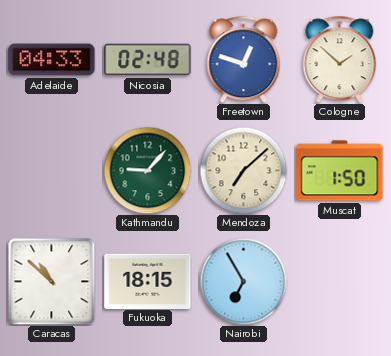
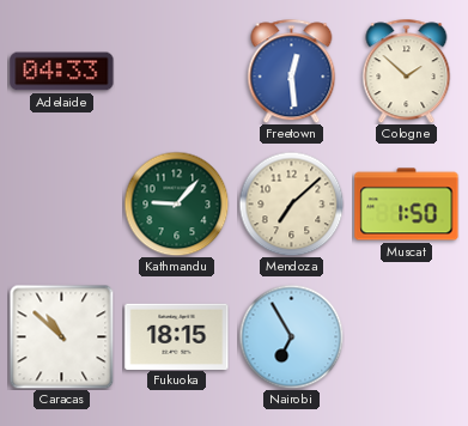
Nicosia: 02:48 -> none
Freetown: 12:48 -> 12:29
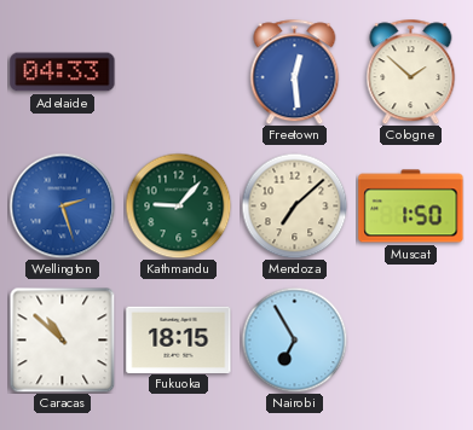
Wellington: none -> 2:27
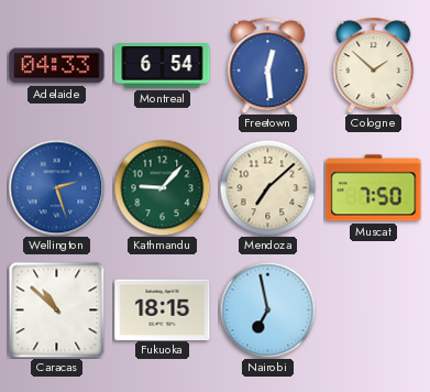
Montreal: none -> 6:54
Muscat: 1:50 -> 7:50
Nairobi: 6:55 -> 6:58
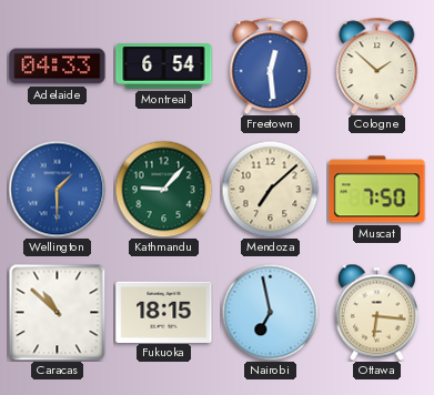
Wellington: 2:27 -> 1:30
Ottawa: none -> 6:16
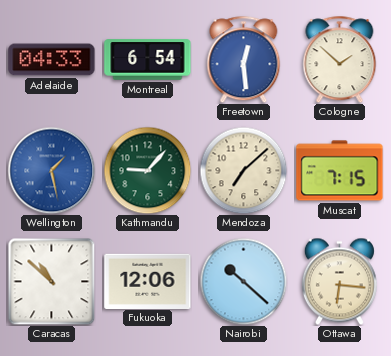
Wellington: 1:30 -> 1:28
Muscat: 7:50 -> 7:15
Fukuoka: 18:15 -> 12:06
Nairobi: 6:58 -> 10:22
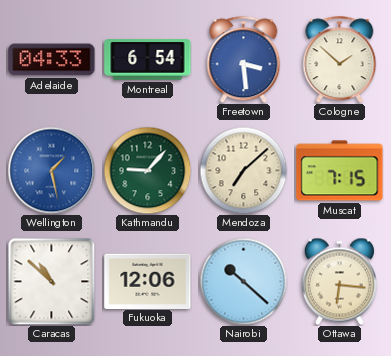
Freetown: 12:29 -> 3:29
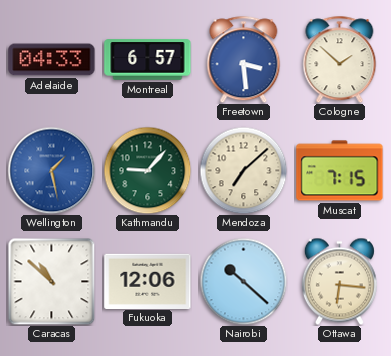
Montreal: 6:54 -> 6:57
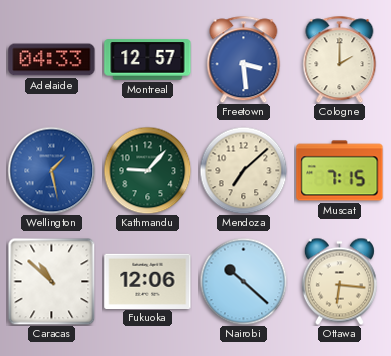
Montreal: 6:57 -> 12:57
Cologne: 1:52 -> 2:00
